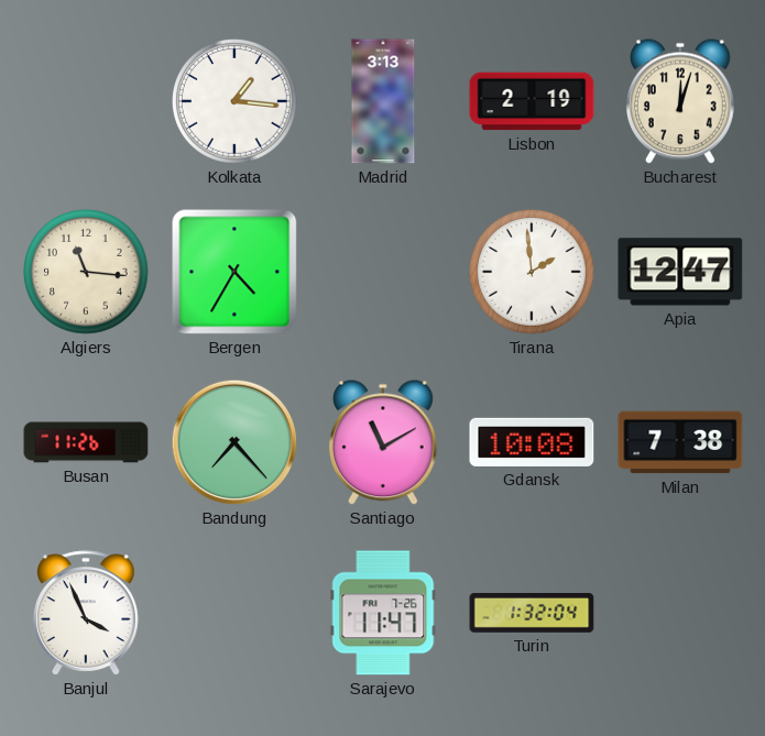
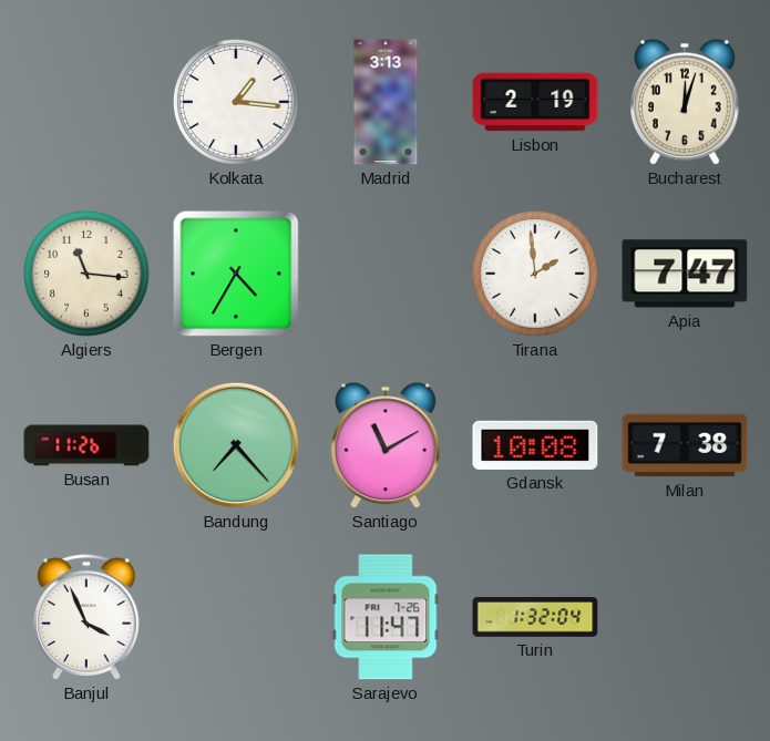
Apia: 12:47 -> 7:47
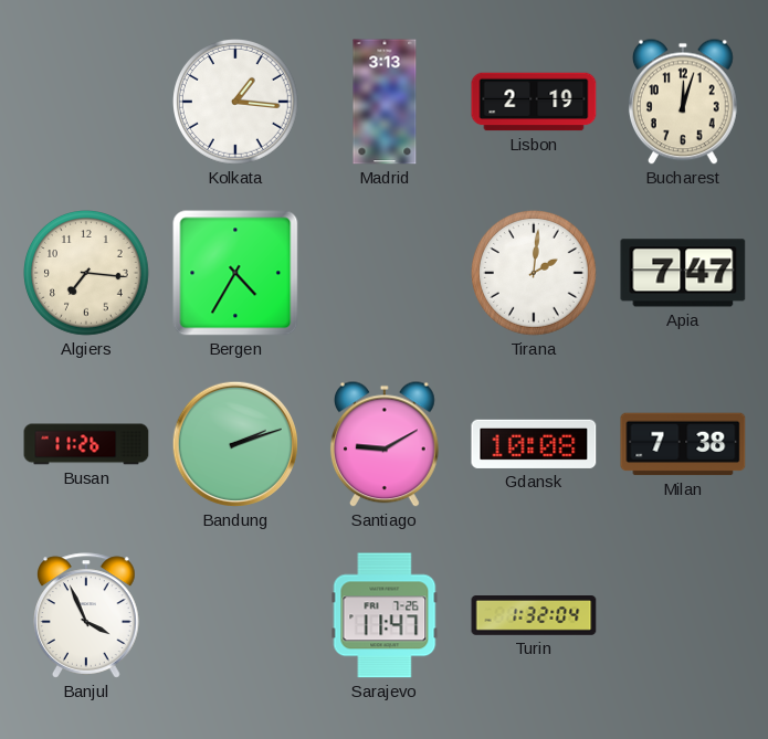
Algiers: 11:16 -> 7:16
Tirana: 1:59 -> 2:01
Bandung: 7:23 -> 2:12
Santiago: 11:10 -> 9:10
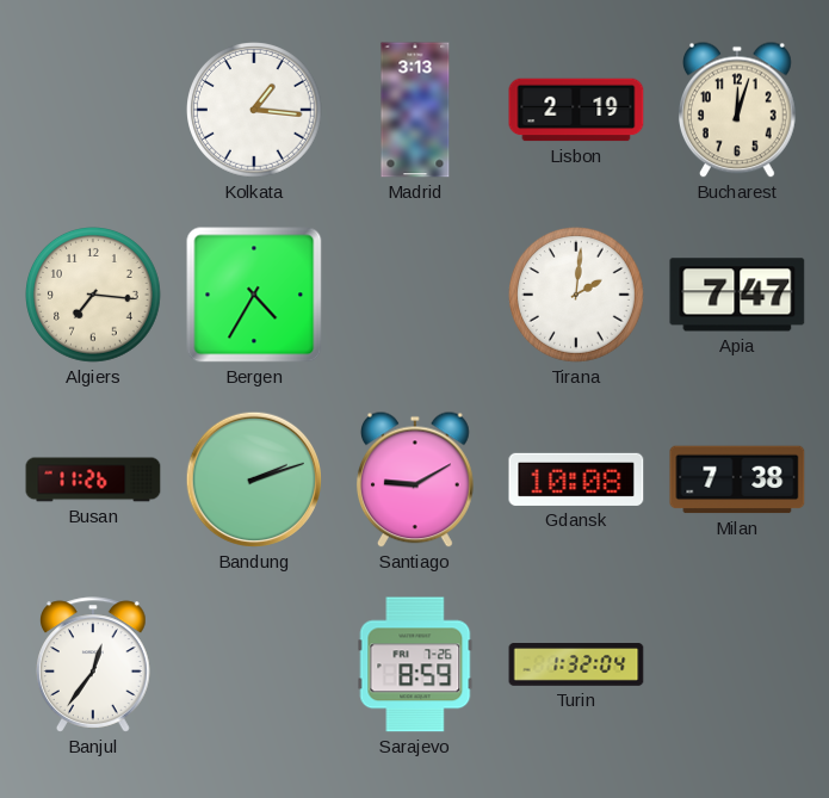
Banjul: 3:56 -> 12:36
Sarajevo: 11:47 -> 8:59
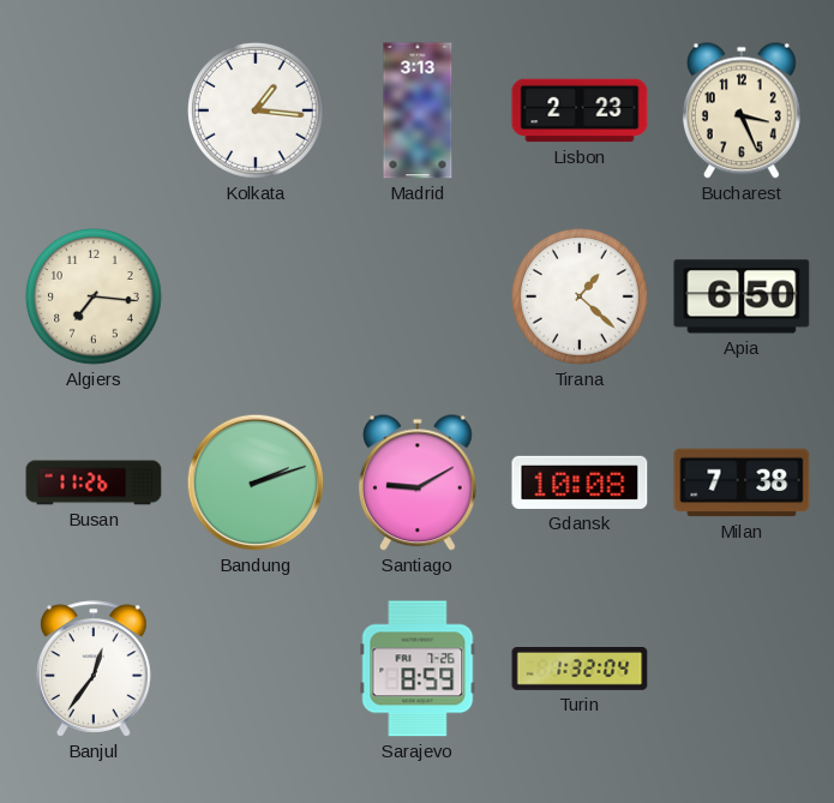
Lisbon: 2:19 -> 2:23
Bucharest: 12:03 -> 3:26
Bergen: 4:35 -> none
Tirana: 2:01 -> 1:22
Apia: 7:47 -> 6:50
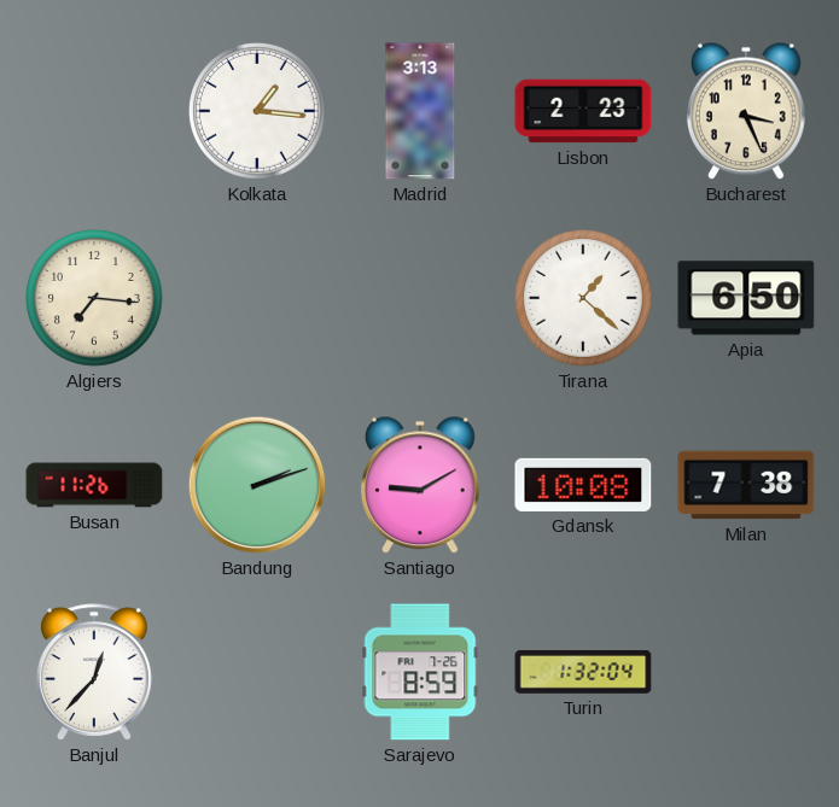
Banjul: 12:36 -> 12:37
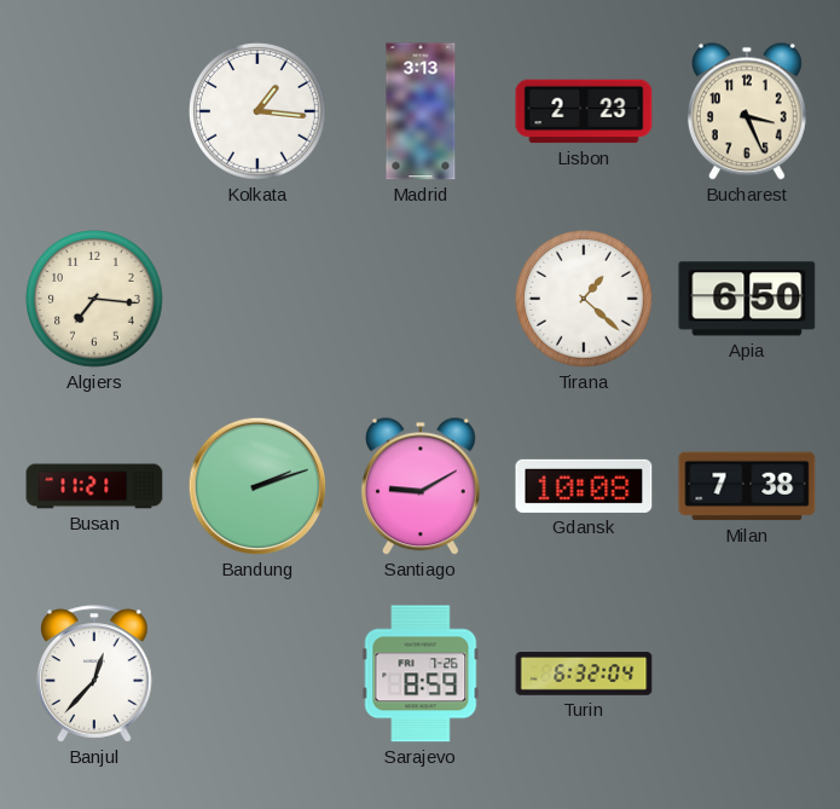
Busan: 11:26 -> 11:21
Turin: 1:32 -> 6:32
